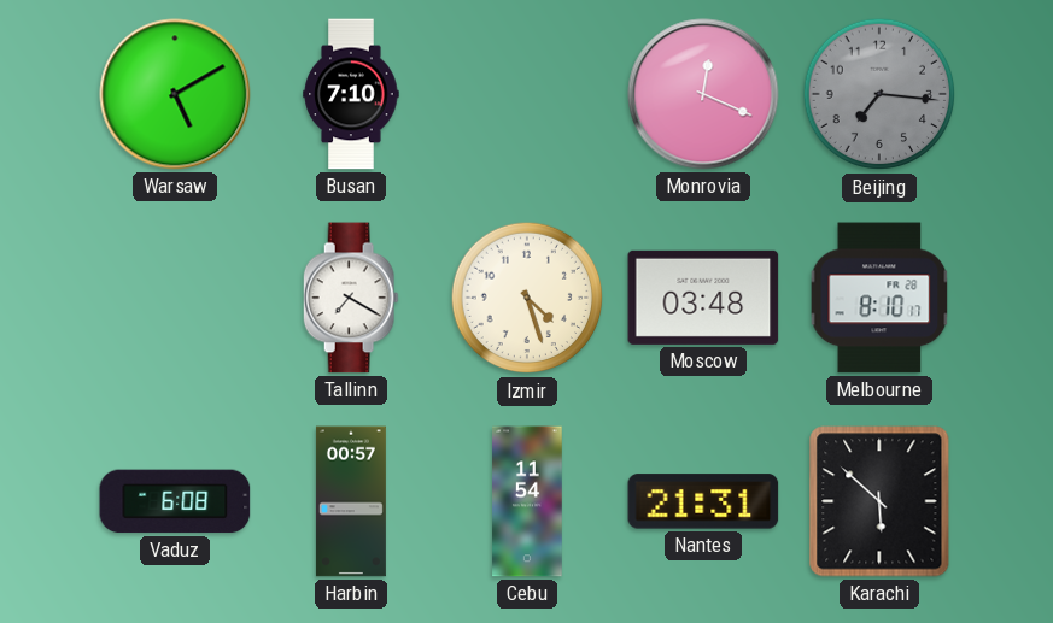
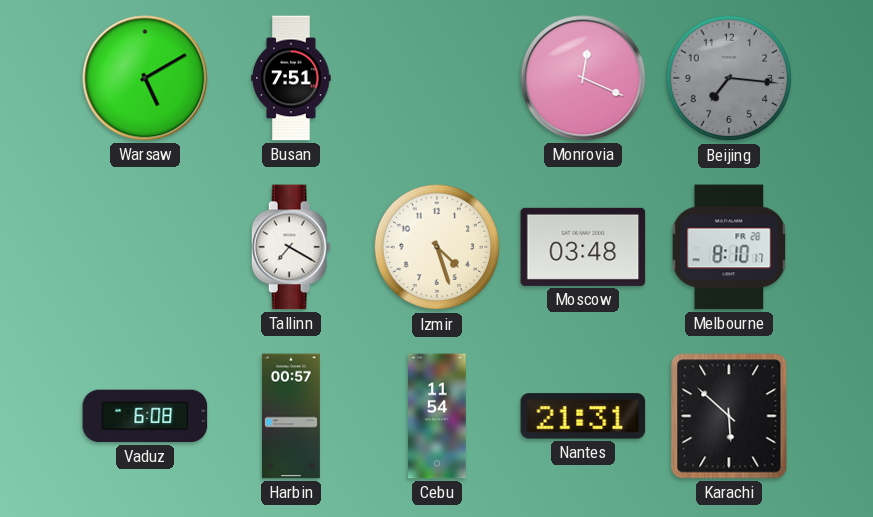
Busan: 7:10 -> 7:51
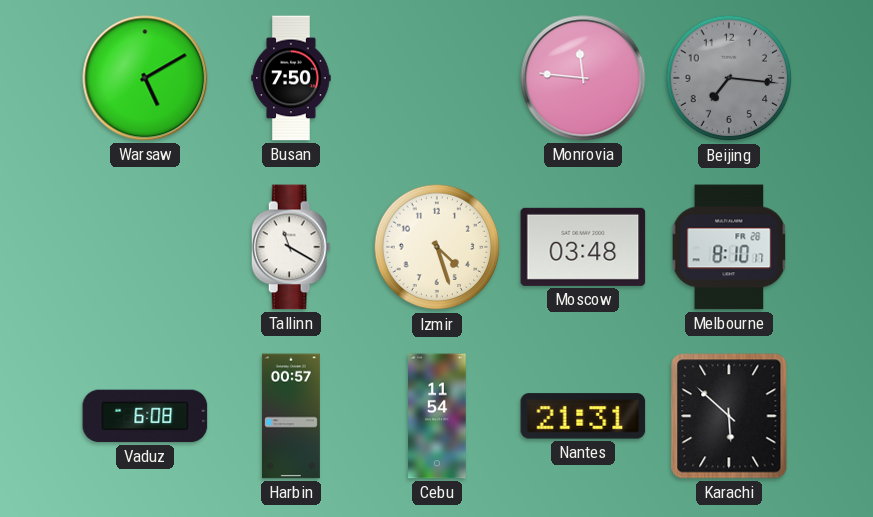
Busan: 7:51 -> 7:50
Monrovia: 12:19 -> 11:46
Tallinn: 7:20 -> 11:20
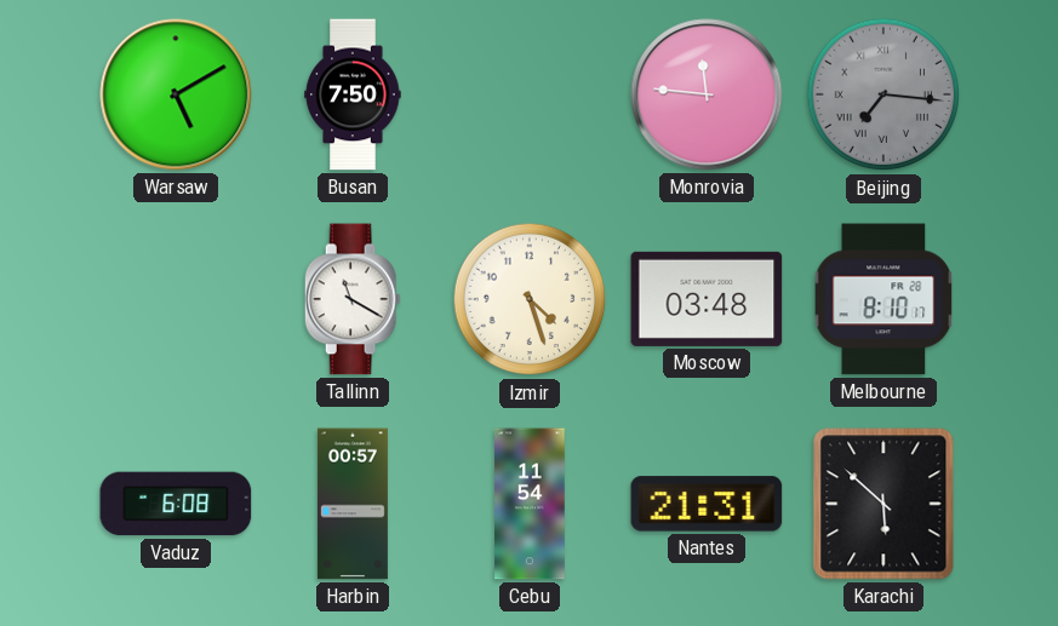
Beijing numerals: Arabic -> Roman
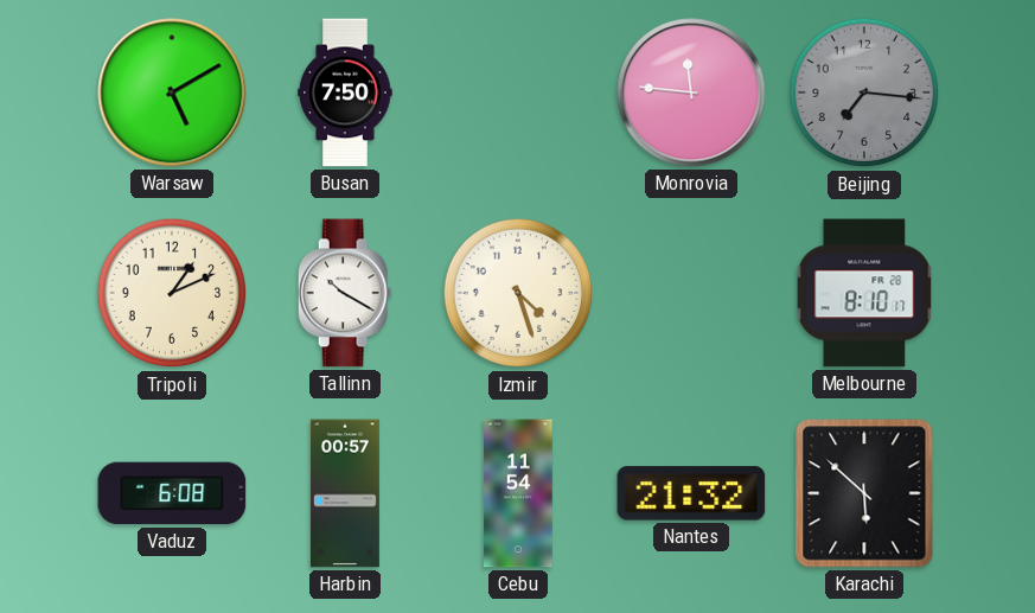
Beijing numerals: Roman -> Arabic
Tripoli: none -> 1:11
Tallinn: 11:20 -> 10:20
Moscow: 03:48 -> none
Nantes: 21:31 -> 21:32
